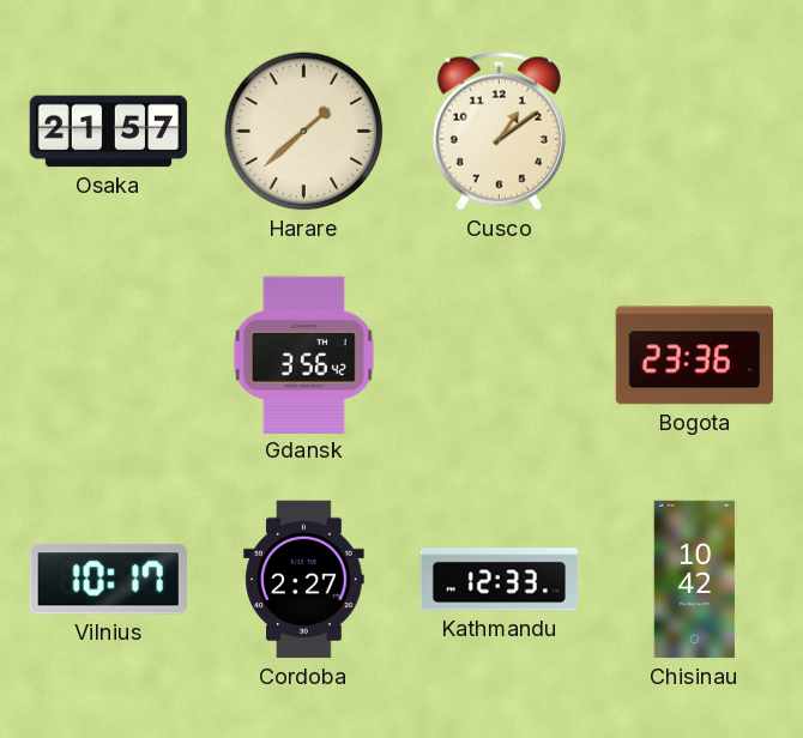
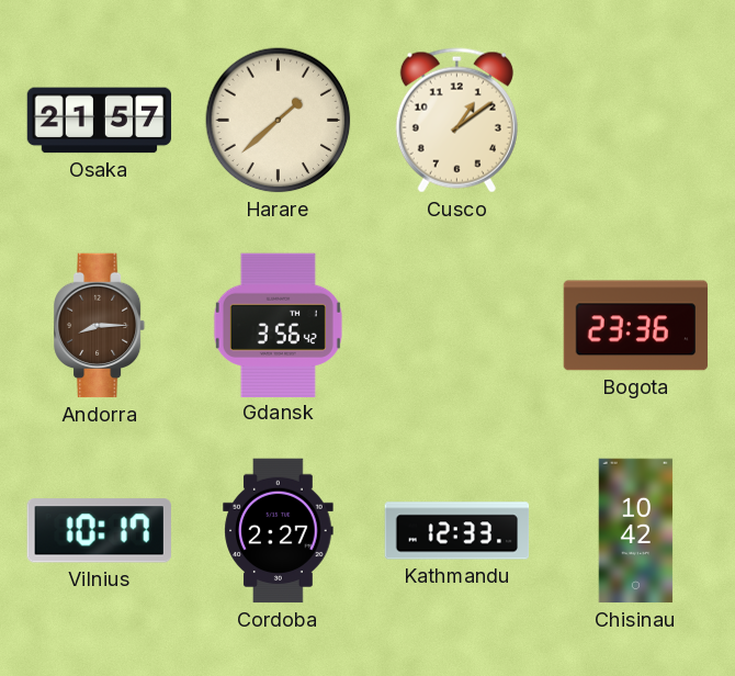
Andorra: none -> 8:15
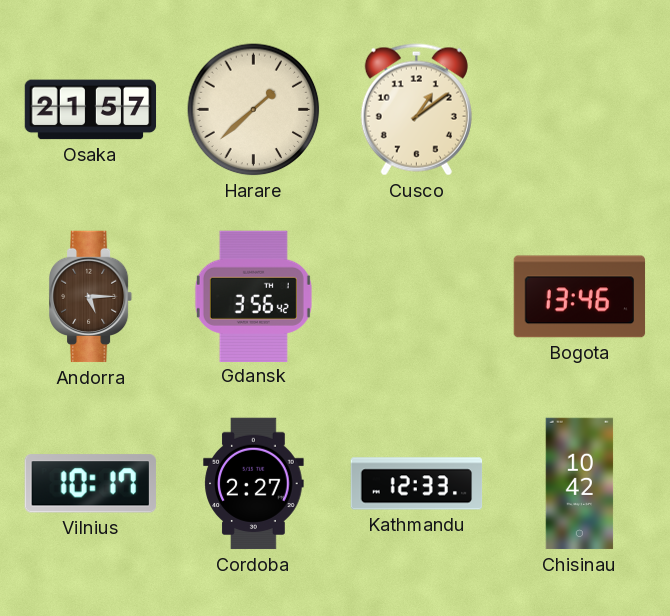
Andorra: 8:15 -> 5:15
Bogota: 23:36 -> 13:46
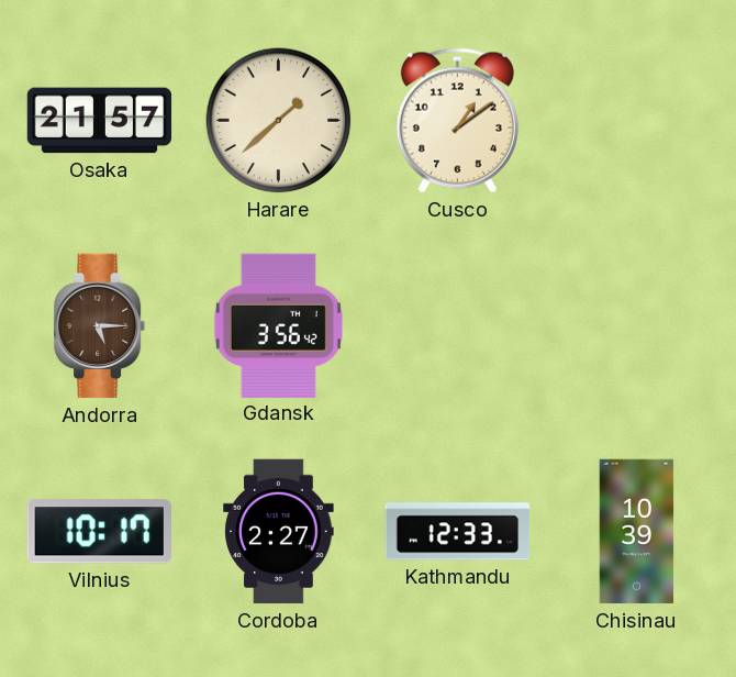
Bogota: 13:46 -> none
Chisinau: 10:42 -> 10:39
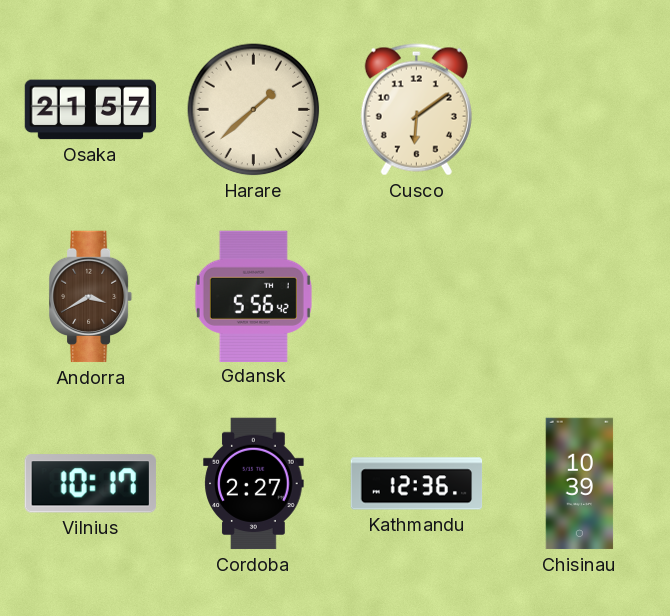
Cusco: 1:09 -> 6:09
Andorra: 5:15 -> 3:40
Gdansk: 3:56 -> 5:56
Kathmandu: 12:33 -> 12:36
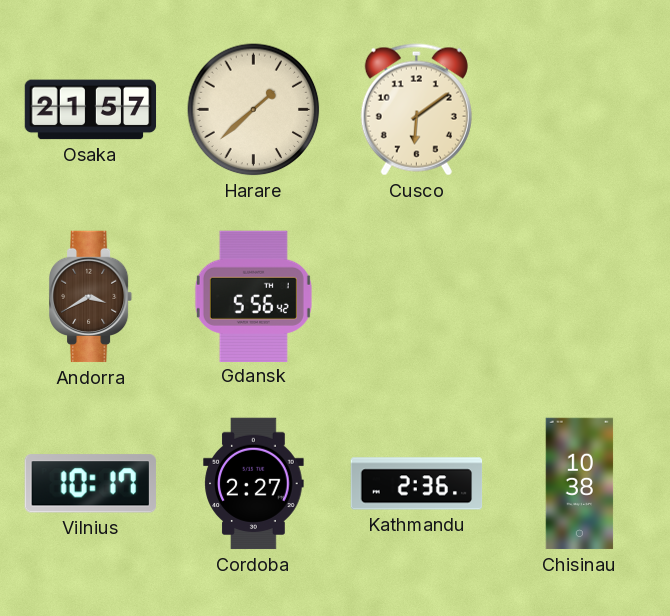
Kathmandu: 12:36 -> 2:36
Chisinau: 10:39 -> 10:38
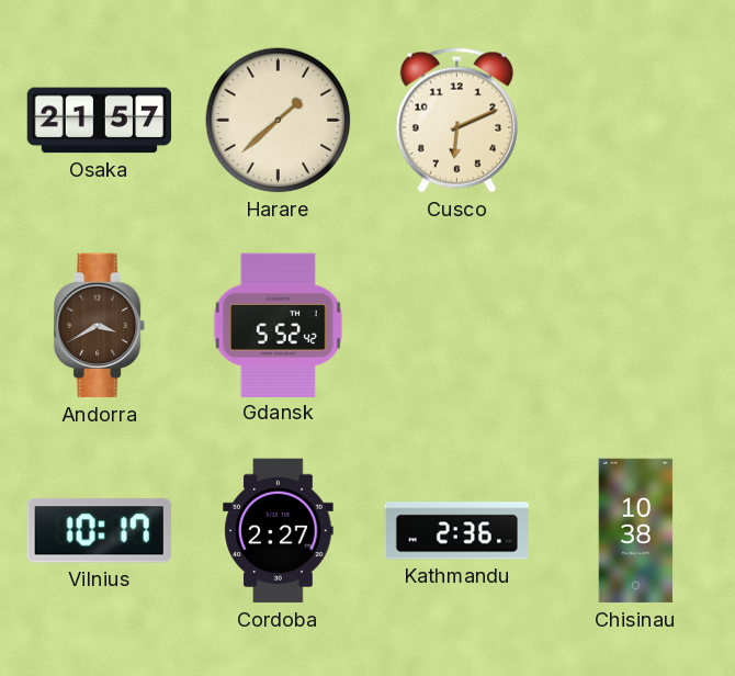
Cusco: 6:09 -> 6:11
Gdansk: 5:56 -> 5:52
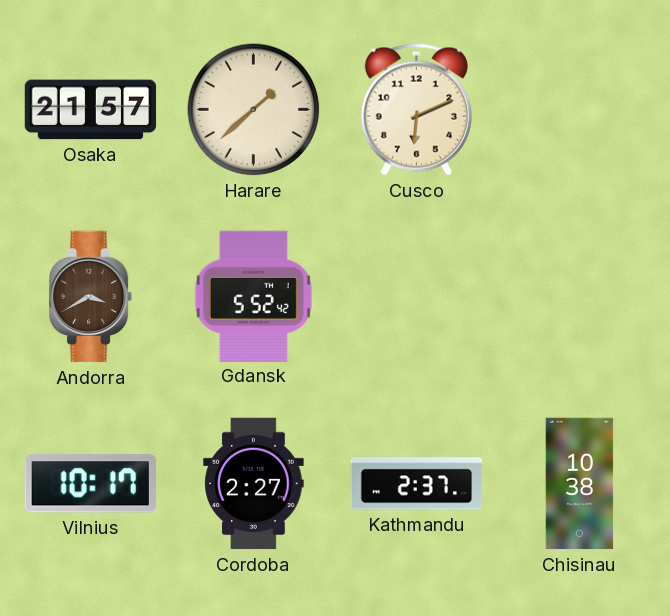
Kathmandu: 2:36 -> 2:37
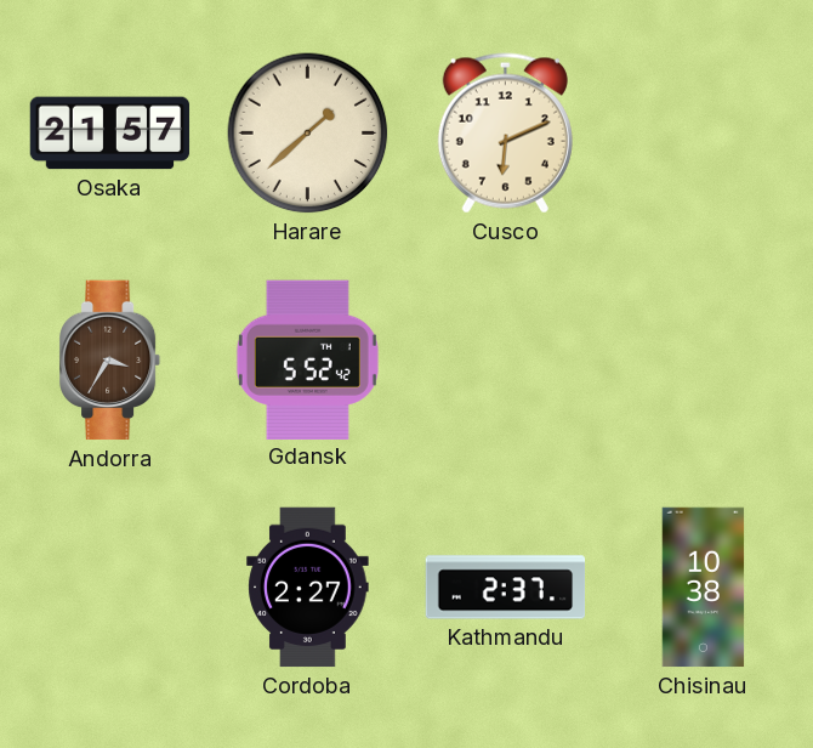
Andorra: 3:40 -> 3:35
Vilnius: 10:17 -> none
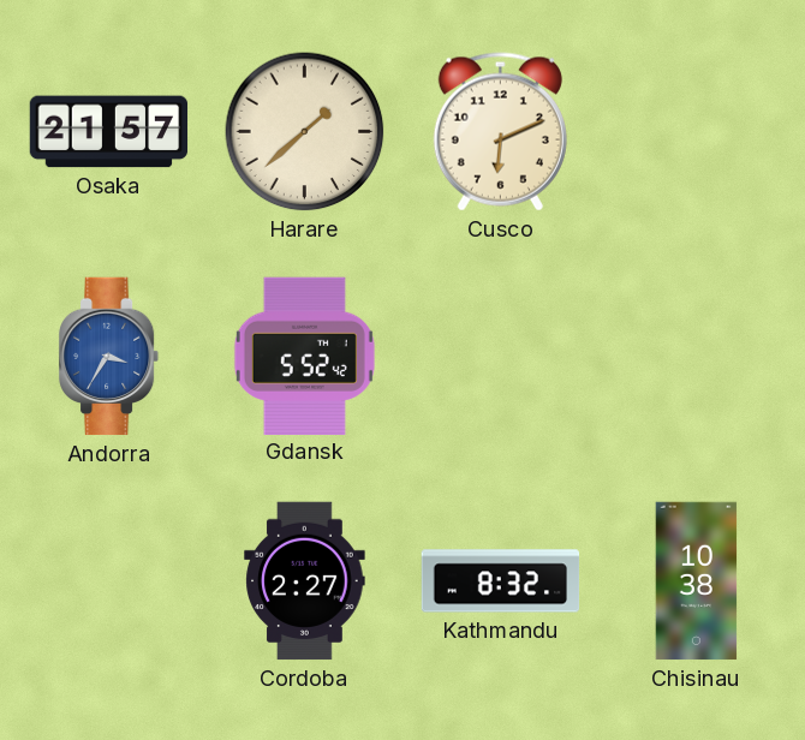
Andorra dial: brown -> blue
Kathmandu: 2:37 -> 8:32
